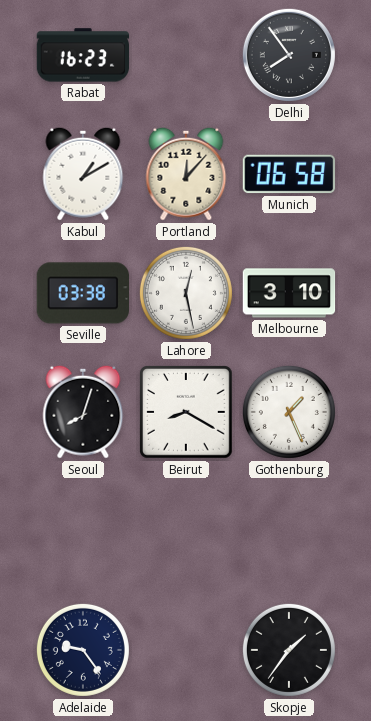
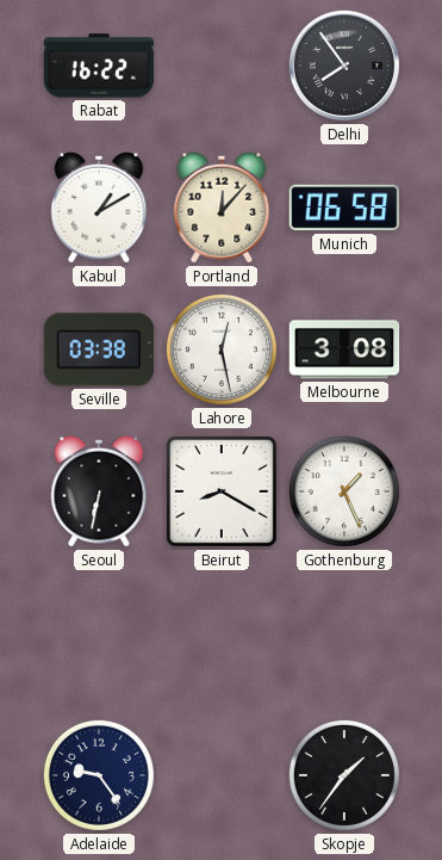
Rabat: 16:23 -> 16:22
Melbourne: 3:10 -> 3:08
Seoul: 8:03 -> 6:32
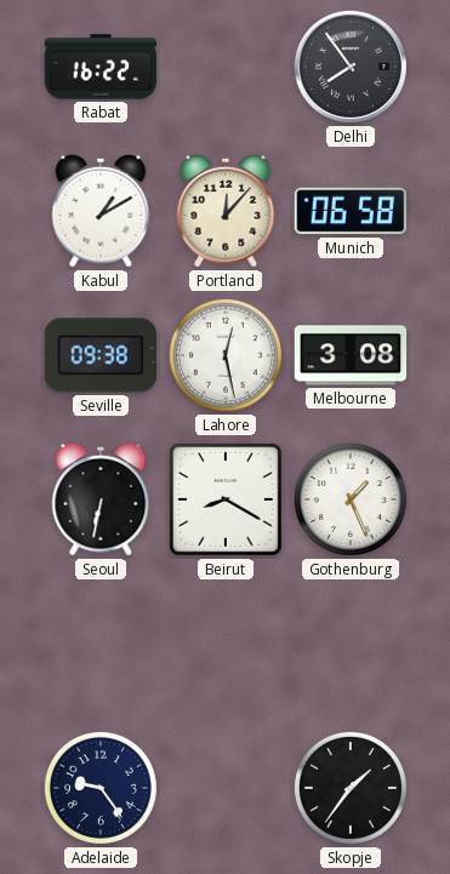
Seville: 03:38 -> 09:38
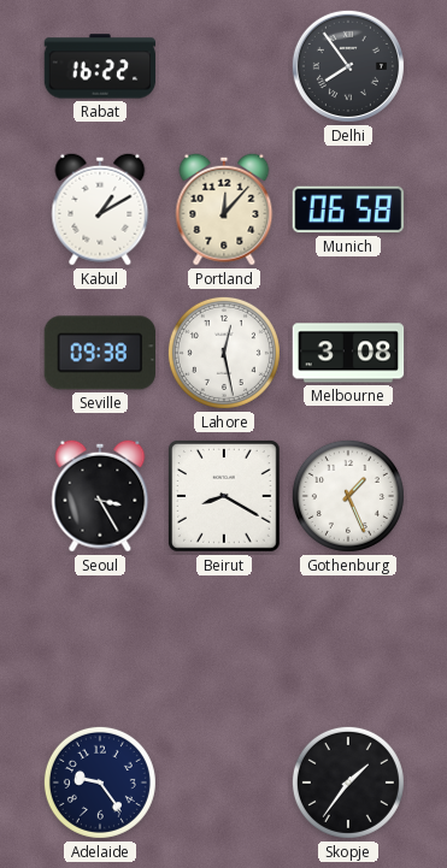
Seoul: 6:32 -> 3:25
